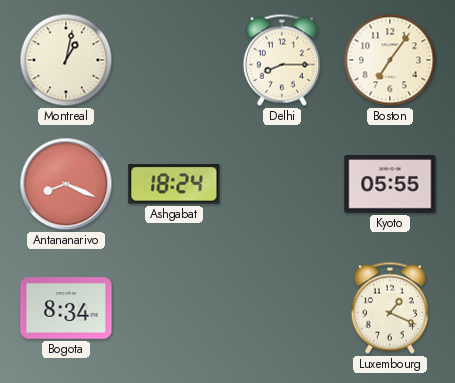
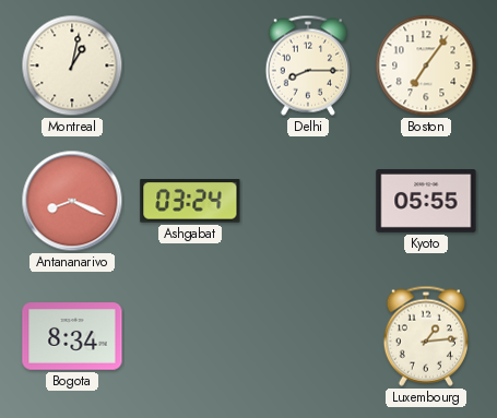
Ashgabat: 18:24 -> 03:24
Luxembourg: 1:19 -> 1:14
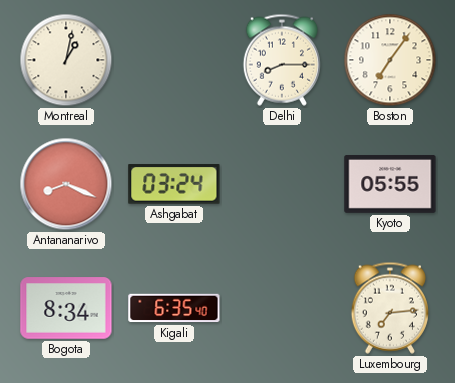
Kigali: none -> 6:35
Luxembourg: 1:14 -> 7:14
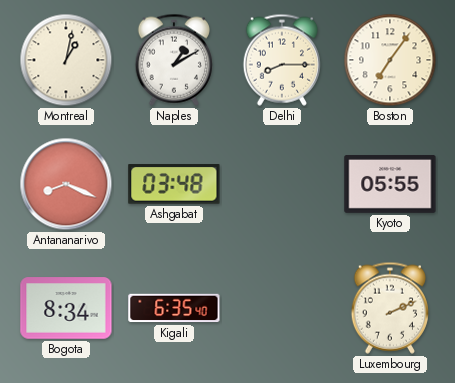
Naples: none -> 1:10
Ashgabat: 03:24 -> 03:48
Luxembourg: 7:14 -> 2:11
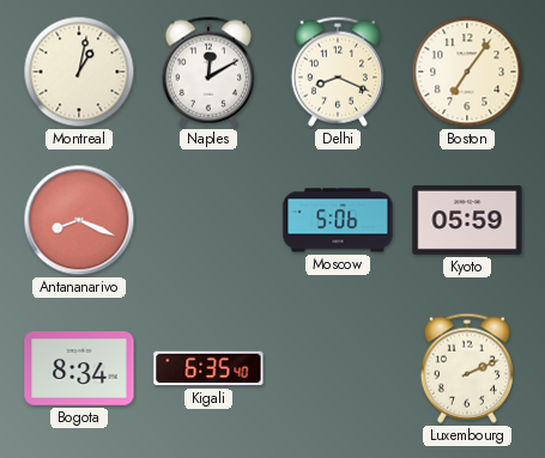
Naples: 1:10 -> 12:10
Delhi: 8:15 -> 8:19
Ashgabat: 03:48 -> none
Moscow: none -> 5:06
Kyoto: 05:55 -> 05:59
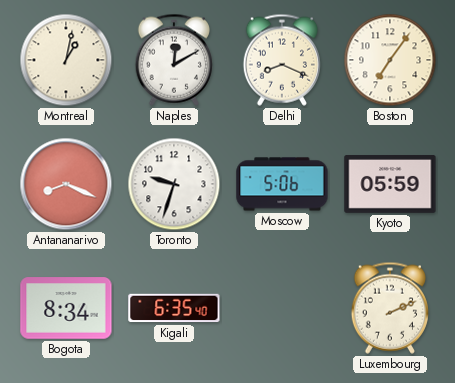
Toronto: none -> 9:33
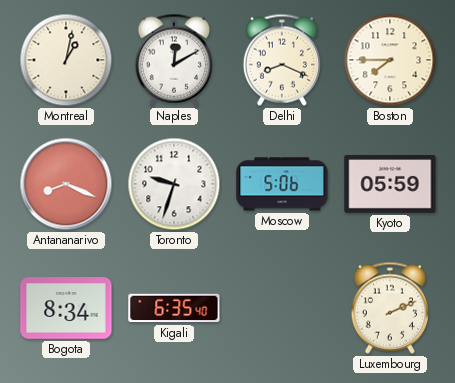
Boston: 7:06 -> 7:45
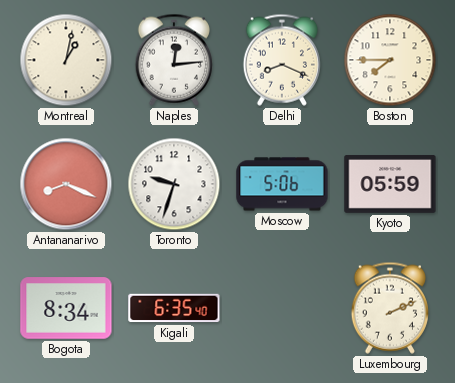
Naples: 12:10 -> 12:14
